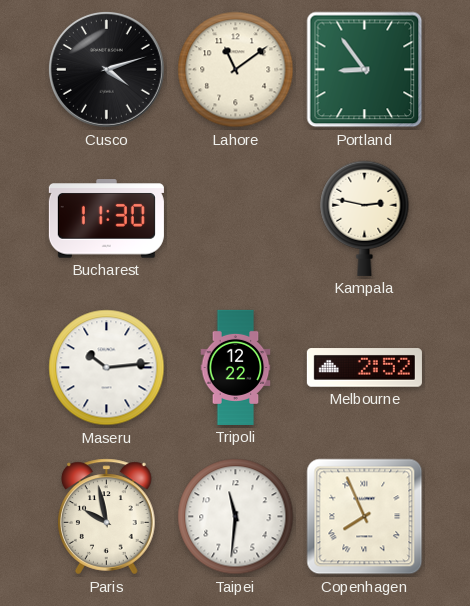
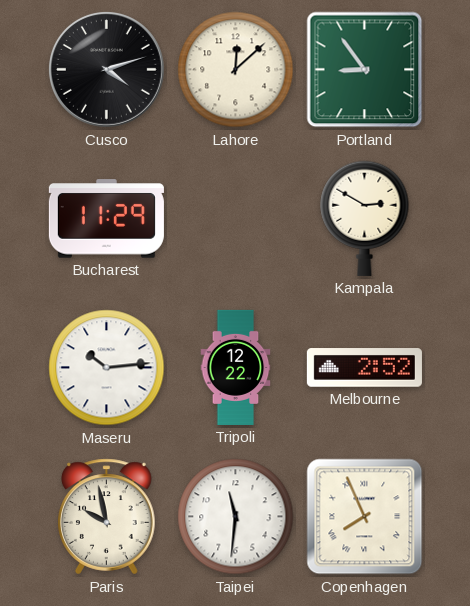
Lahore: 11:09 -> 12:08
Bucharest: 11:30 -> 11:29
Kampala: 2:47 -> 2:50
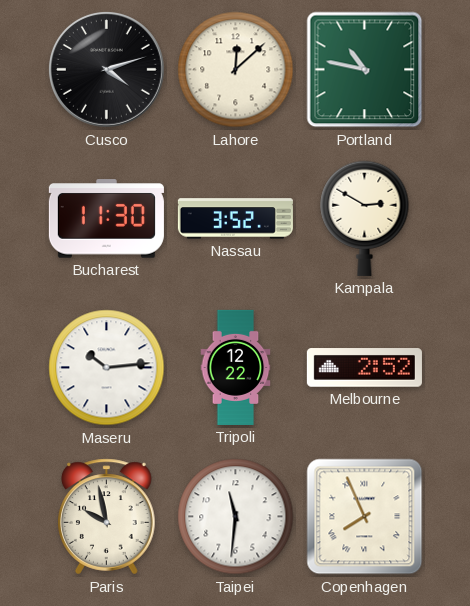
Portland: 8:54 -> 10:47
Bucharest: 11:29 -> 11:30
Nassau: none -> 3:52
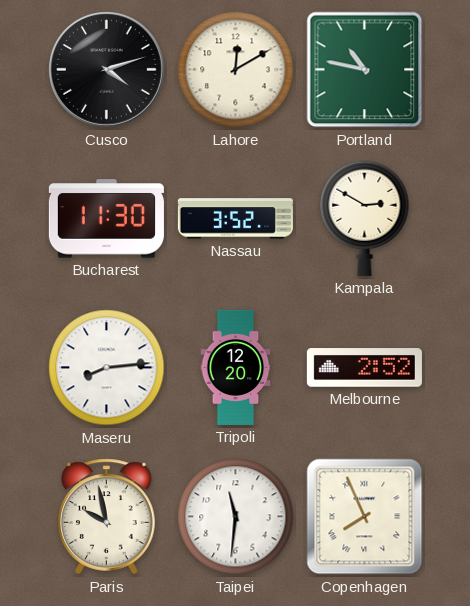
Lahore: 12:08 -> 12:10
Maseru: 10:14 -> 8:14
Tripoli: 12:22 -> 12:20
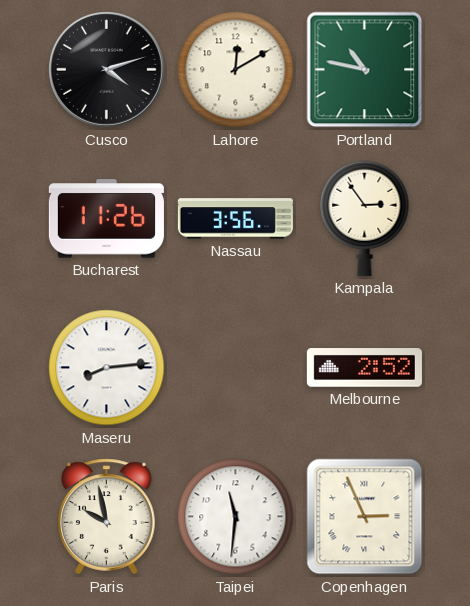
Bucharest: 11:30 -> 11:26
Nassau: 3:52 -> 3:56
Kampala: 2:50 -> 2:54
Tripoli: 12:20 -> none
Copenhagen: 7:56 -> 2:56
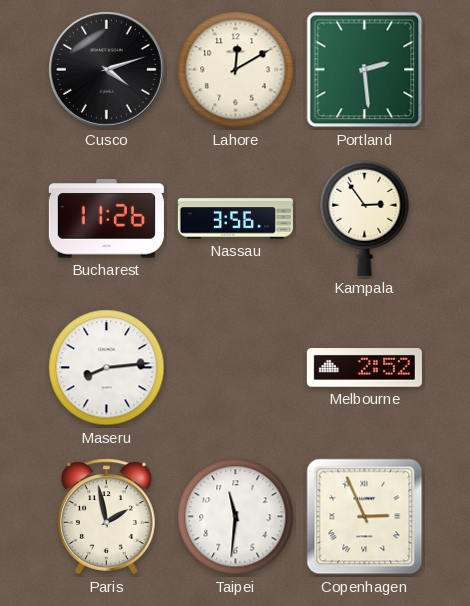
Portland: 10:47 -> 2:29
Paris: 9:58 -> 1:58
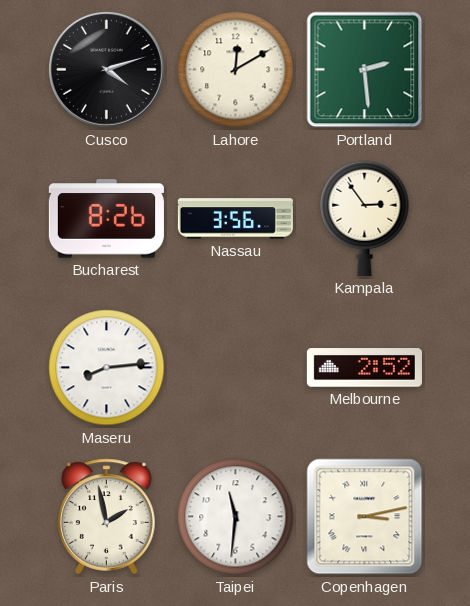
Bucharest: 11:26 -> 8:26
Copenhagen: 2:56 -> 3:13
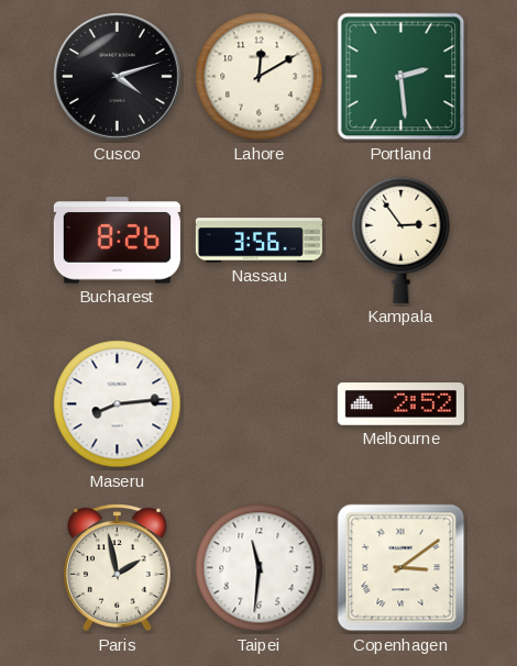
Copenhagen: 3:13 -> 3:09
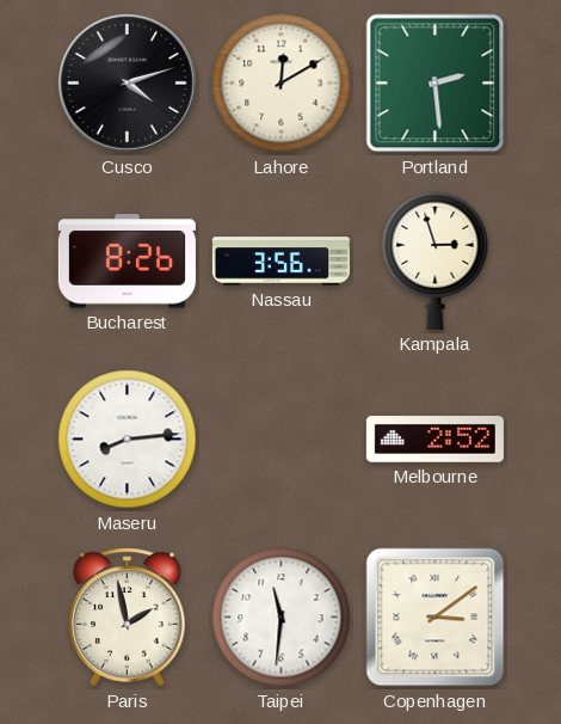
Kampala: 2:54 -> 2:57
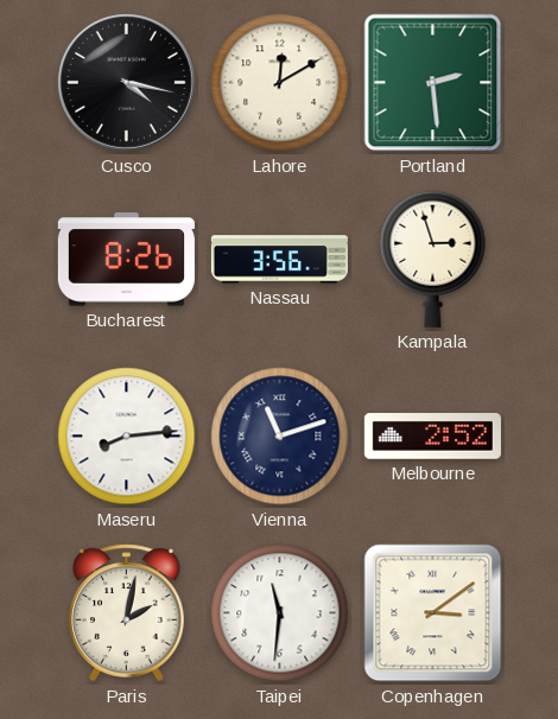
Cusco: 4:12 -> 4:17
Vienna: none -> 11:12
Paris: 1:58 -> 2:02
